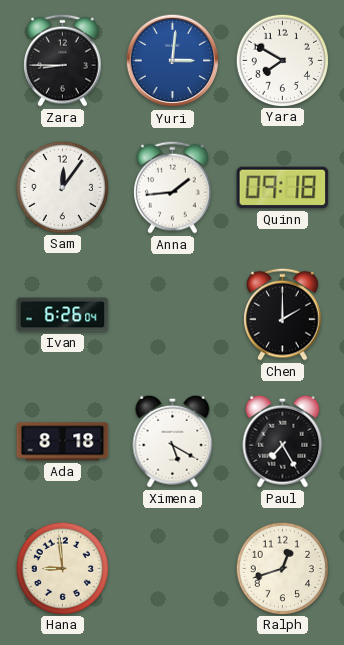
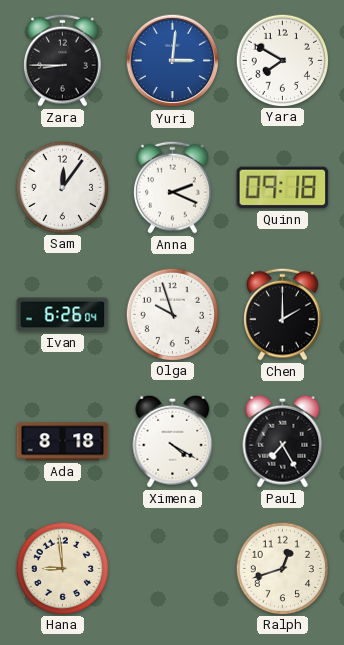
Anna: 1:44 -> 2:19
Olga: none -> 9:57
Ximena: 5:20 -> 4:20
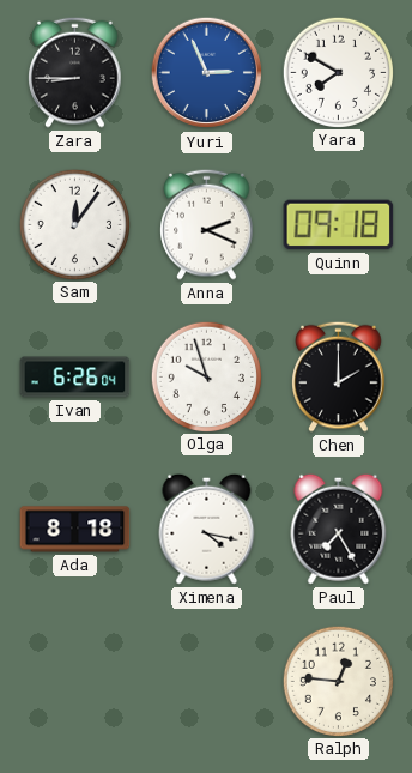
Yuri: 3:01 -> 2:56
Ximena: 4:20 -> 4:17
Hana: 8:59 -> none
Ralph: 12:42 -> 12:46
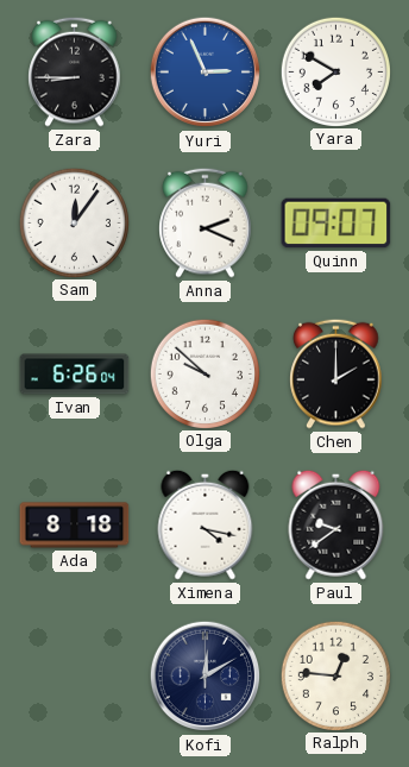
Quinn: 09:18 -> 09:07
Olga: 9:57 -> 9:52
Paul: 7:25 -> 9:39
Kofi: none -> 12:10
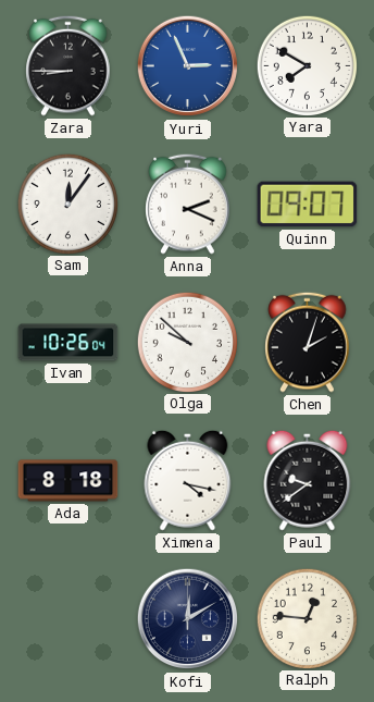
Ivan: 6:26 -> 10:26
Chen: 2:00 -> 2:03
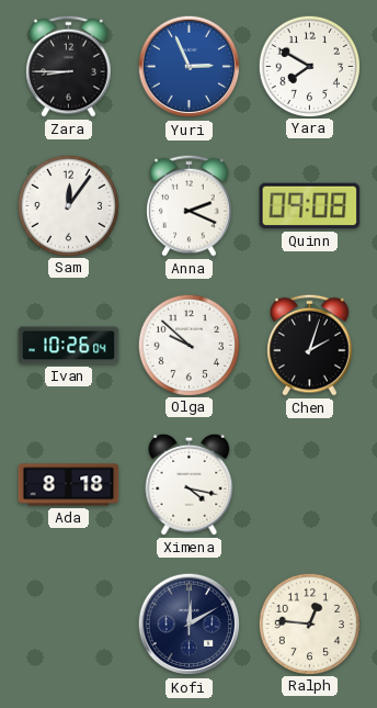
Quinn: 09:07 -> 09:08
Paul: 9:39 -> none
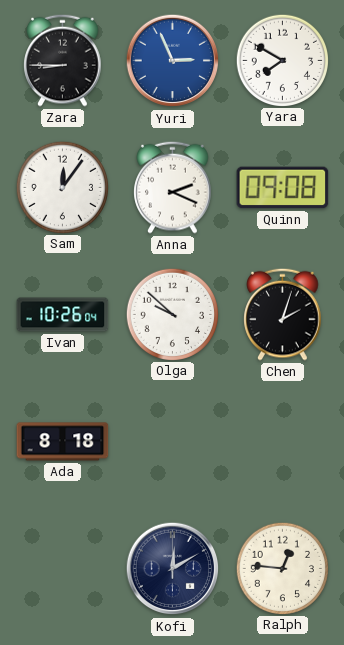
Ximena: 4:17 -> none
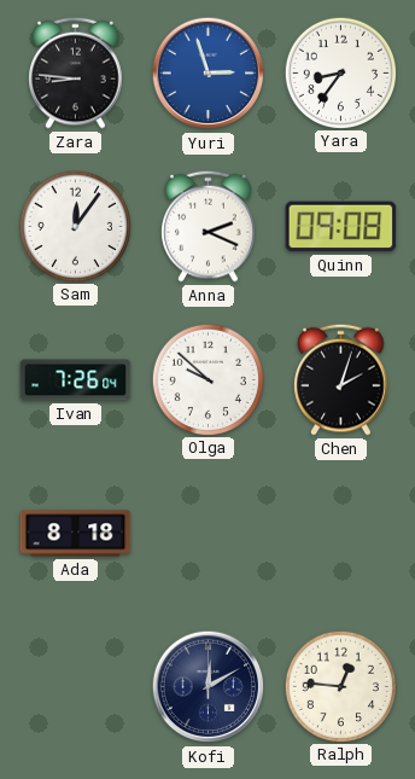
Zara: 8:45 -> 8:46
Yuri: 2:56 -> 2:57
Yara: 7:50 -> 8:36
Ivan: 10:26 -> 7:26
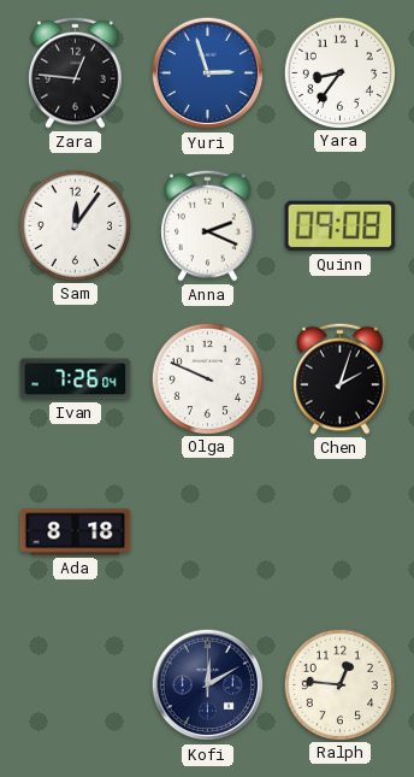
Zara: 8:46 -> 12:46
Olga: 9:52 -> 9:49
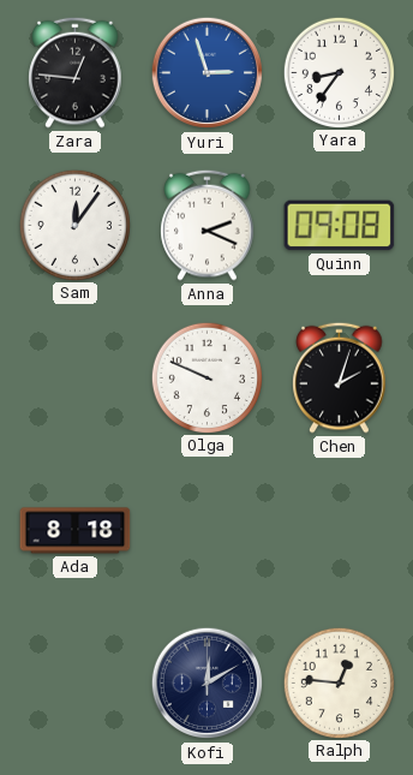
Ivan: 7:26 -> none
